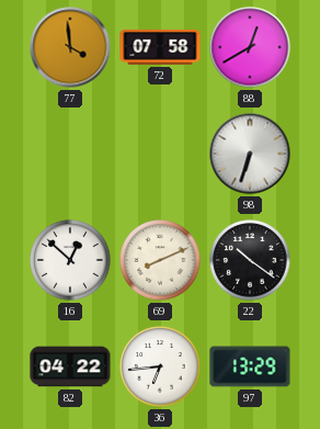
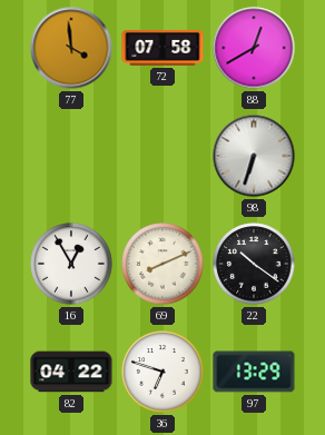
16: 12:52 -> 12:55
36: 6:44 -> 6:48
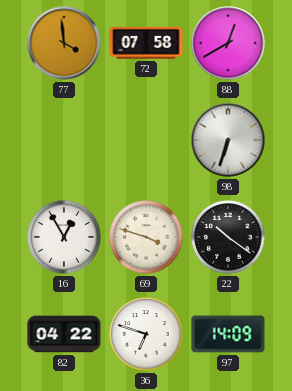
69: 8:11 -> 3:48
97: 13:29 -> 14:09
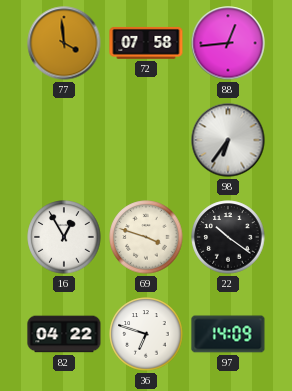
88: 12:40 -> 12:44
98: 6:33 -> 6:36
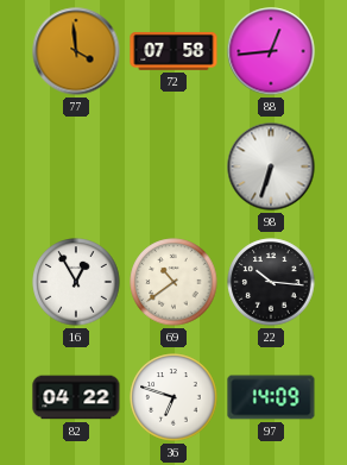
98: 6:36 -> 6:33
69: 3:48 -> 10:39
22: 10:21 -> 10:16
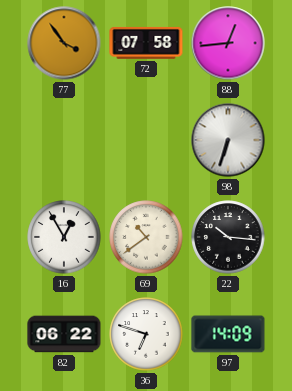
77: 3:59 -> 3:54
82: 04:22 -> 06:22
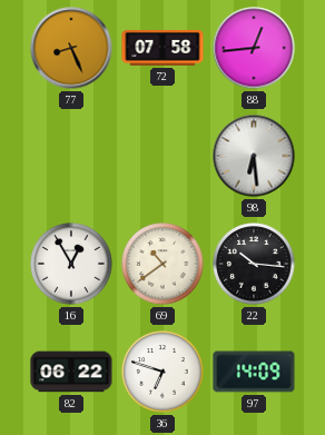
77: 3:54 -> 8:26
98: 6:33 -> 6:29
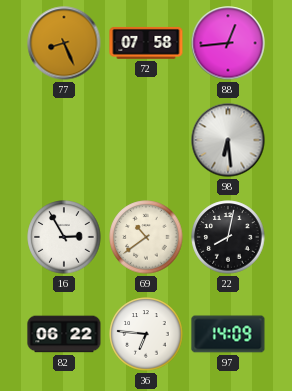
16: 12:55 -> 2:55
22: 10:16 -> 8:02
36: 6:48 -> 6:46
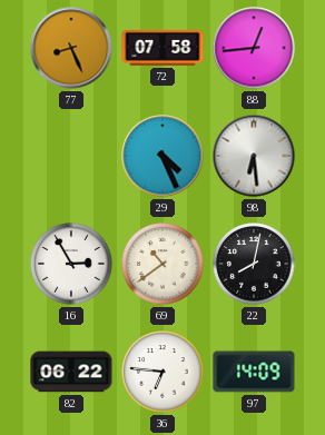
29: none -> 4:26
